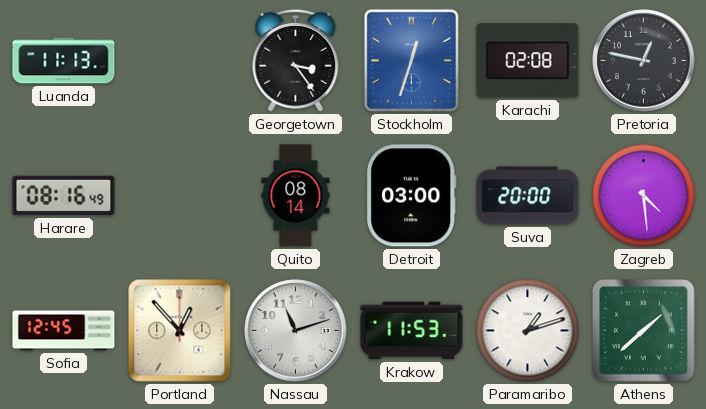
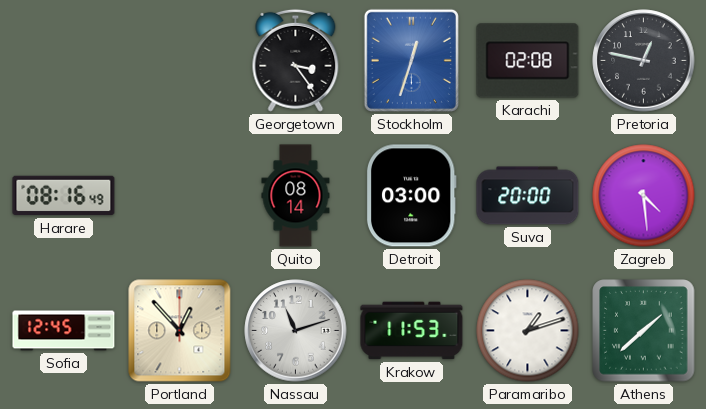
Luanda: 11:13 -> none
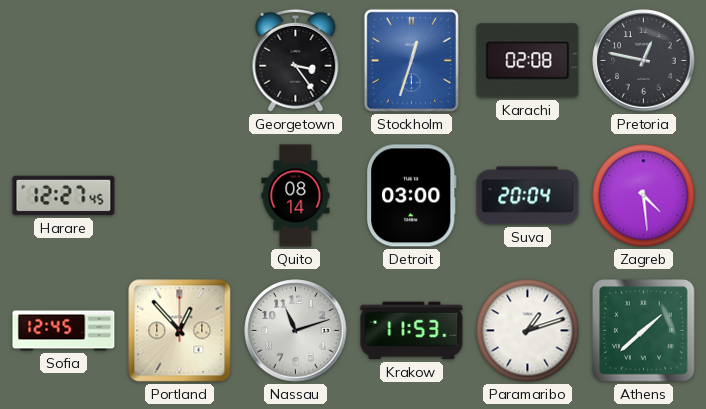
Harare: 08:16 -> 12:27
Suva: 20:00 -> 20:04
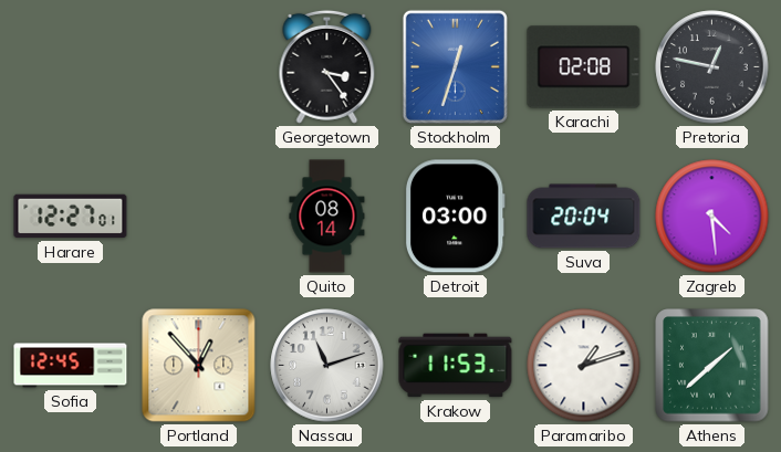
Harare: 12:27:45 -> 12:27:01
